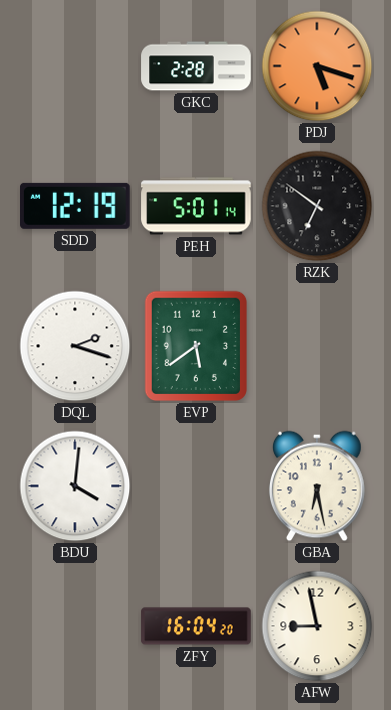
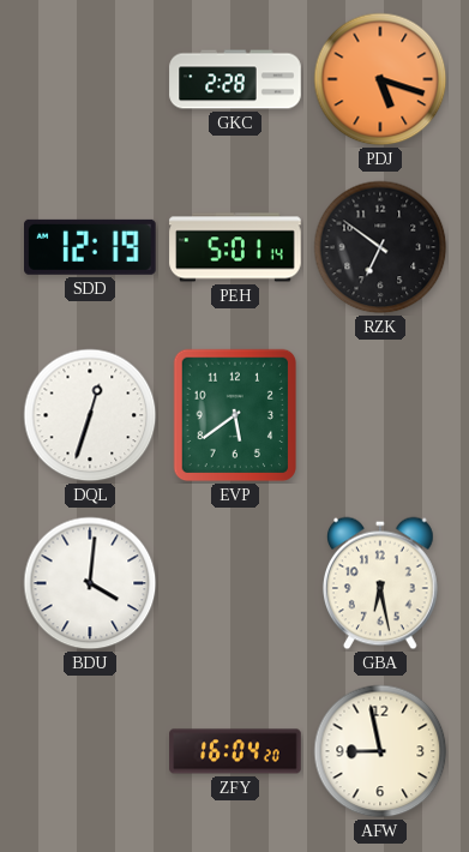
DQL: 2:18 -> 12:33
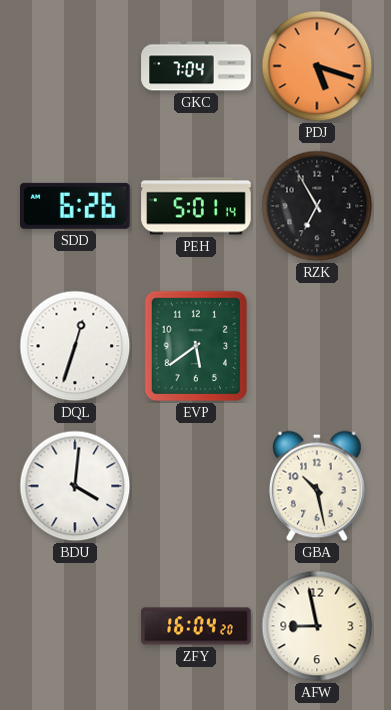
GKC: 2:28 -> 7:04
SDD: 12:19 -> 6:26
RZK: 6:51 -> 6:55
GBA: 6:28 -> 10:28
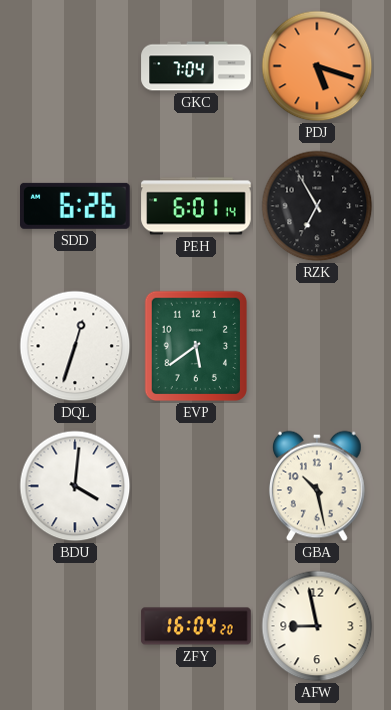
PEH: 5:01 -> 6:01
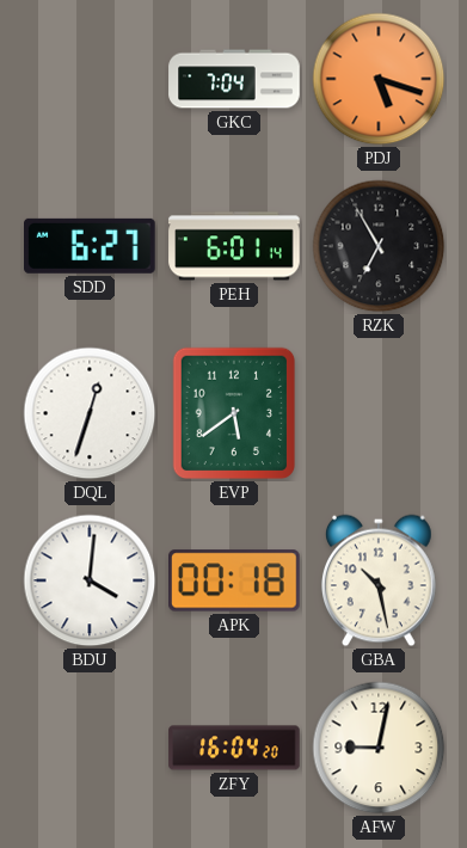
SDD: 6:26 -> 6:27
APK: none -> 00:18
AFW: 8:58 -> 9:02
